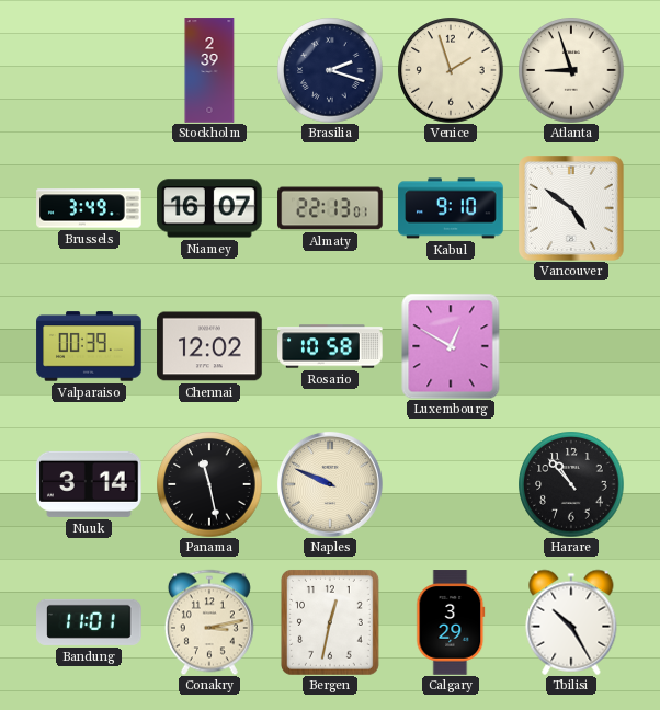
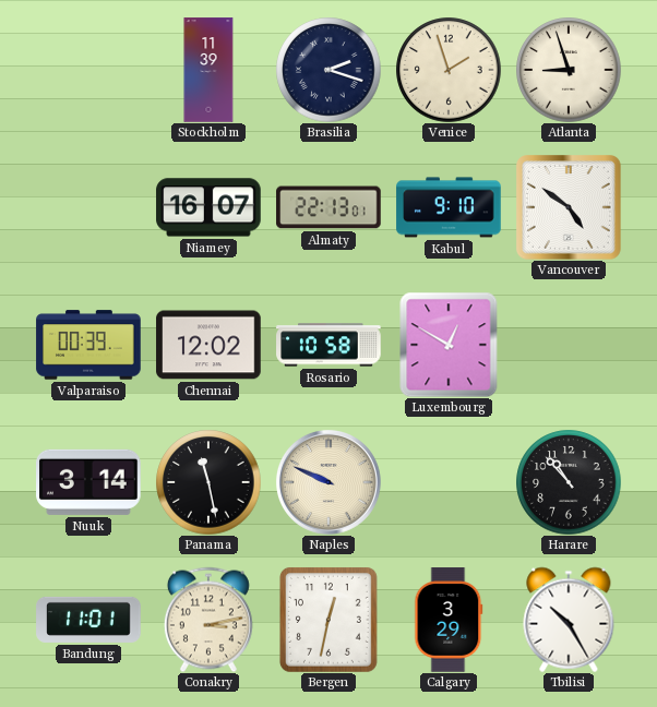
Stockholm: 2:39 -> 11:39
Brussels: 3:49 -> none
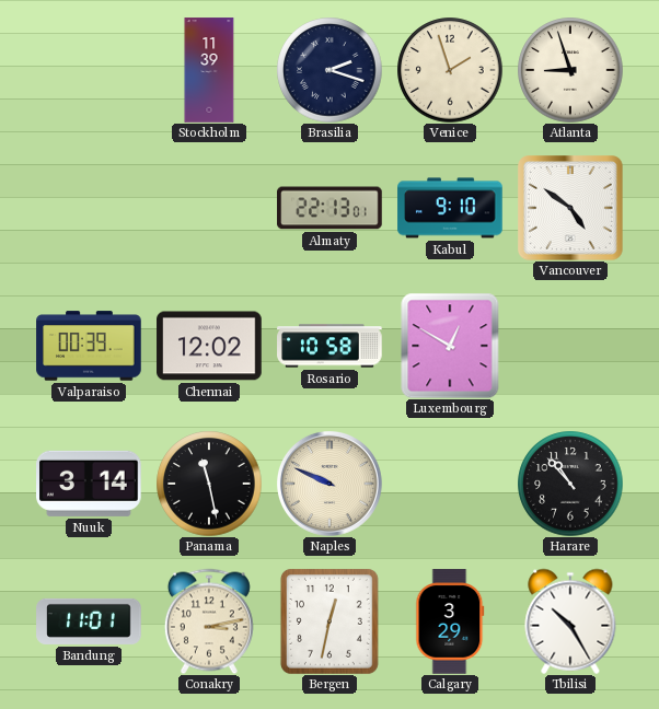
Niamey: 16:07 -> none
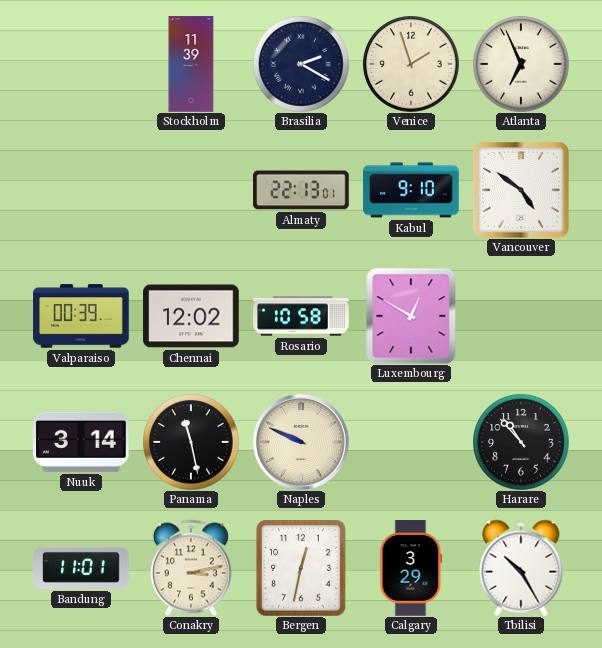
Brasilia: 2:18 -> 2:20
Atlanta: 8:57 -> 6:56
